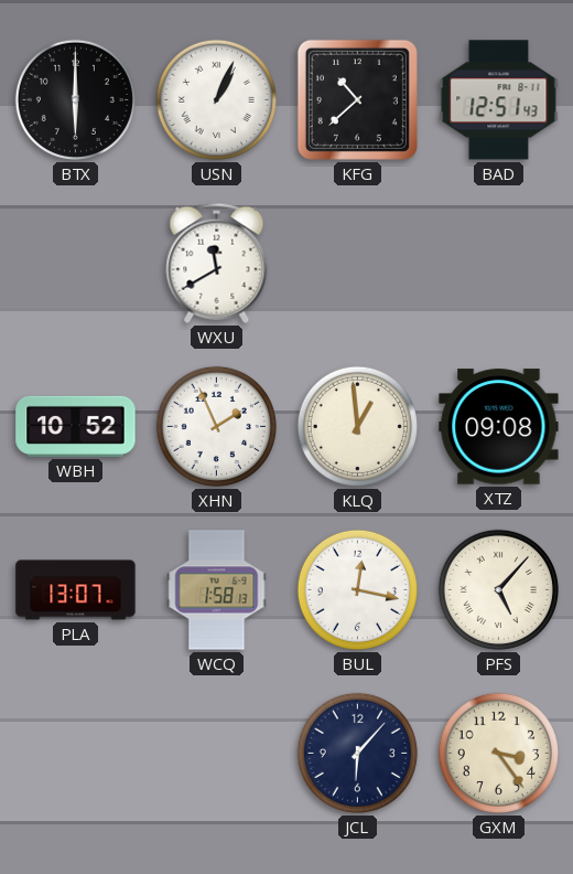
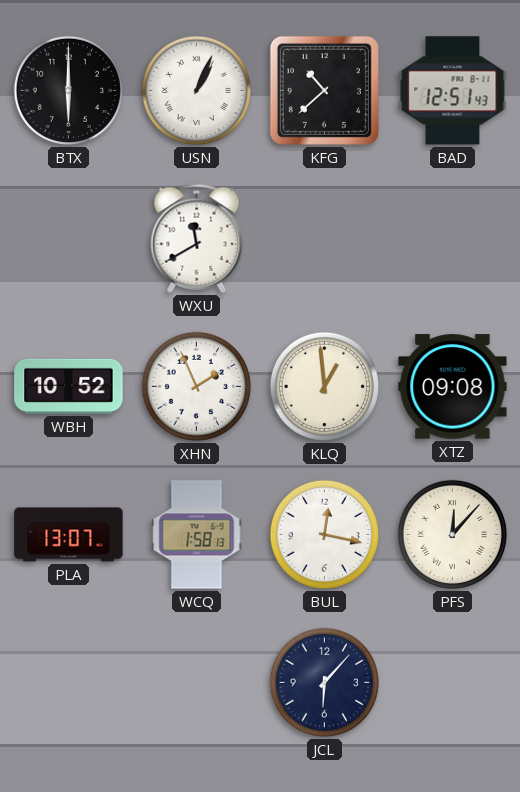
PFS: 5:07 -> 12:07
GXM: 3:24 -> none
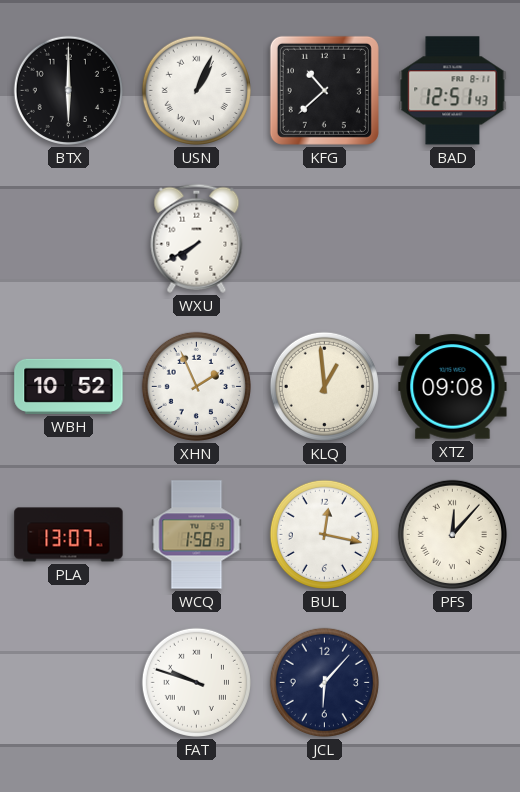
WXU: 11:40 -> 7:40
FAT: none -> 9:48
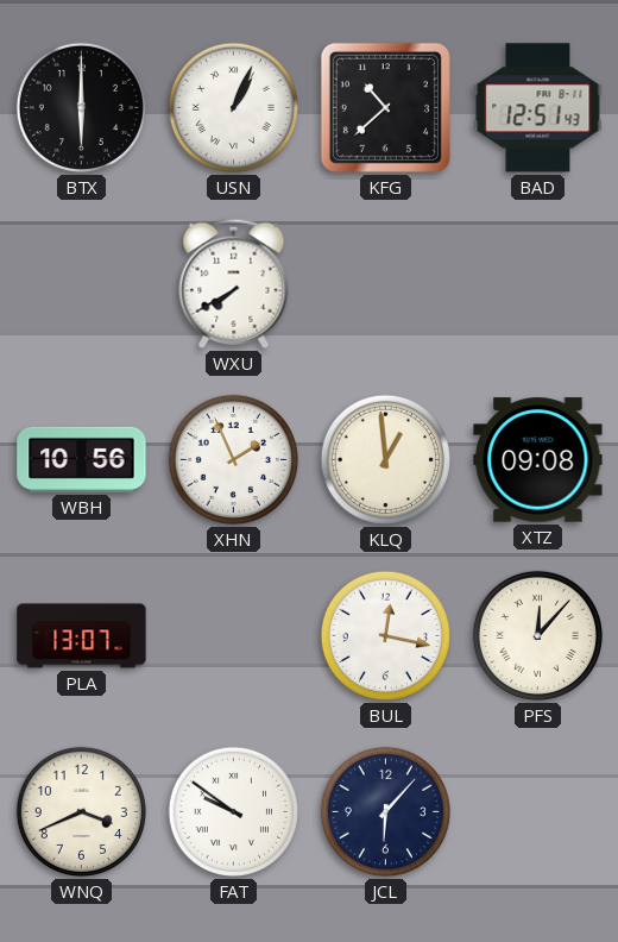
WBH: 10:52 -> 10:56
WCQ: 1:58 -> none
WNQ: none -> 3:41
FAT: 9:48 -> 9:51
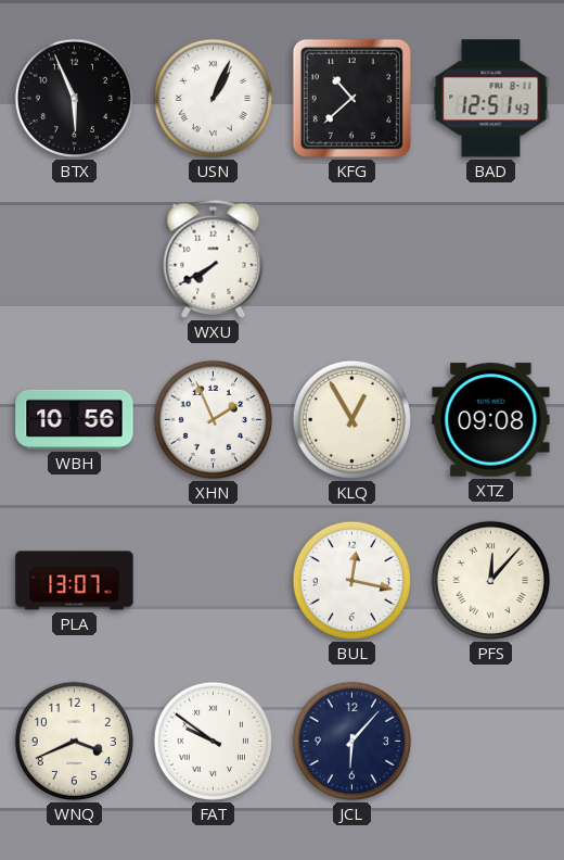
BTX: 6:00 -> 5:56
KLQ: 12:59 -> 12:55
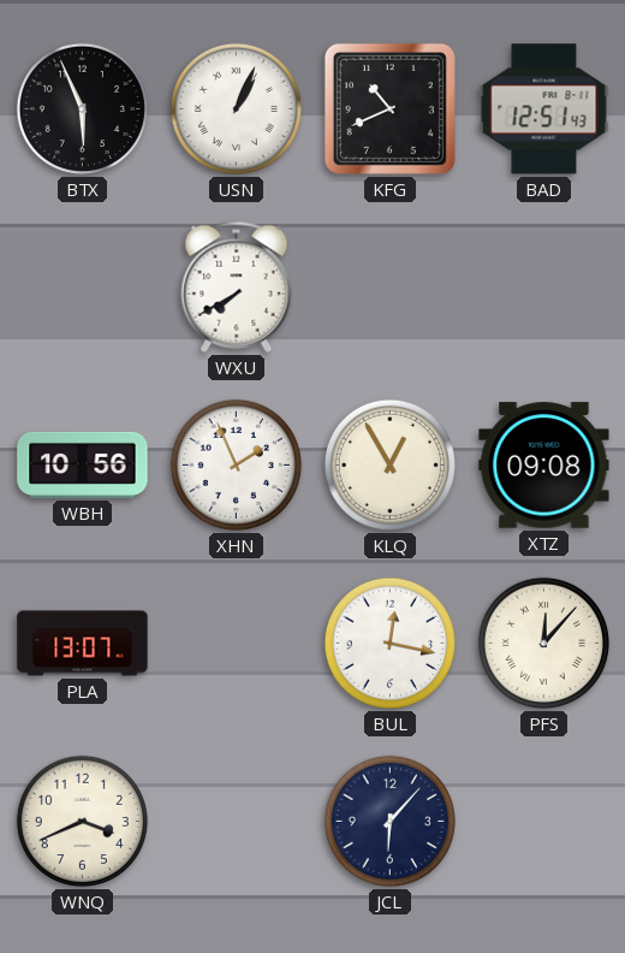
KFG: 10:38 -> 10:41
FAT: 9:51 -> none
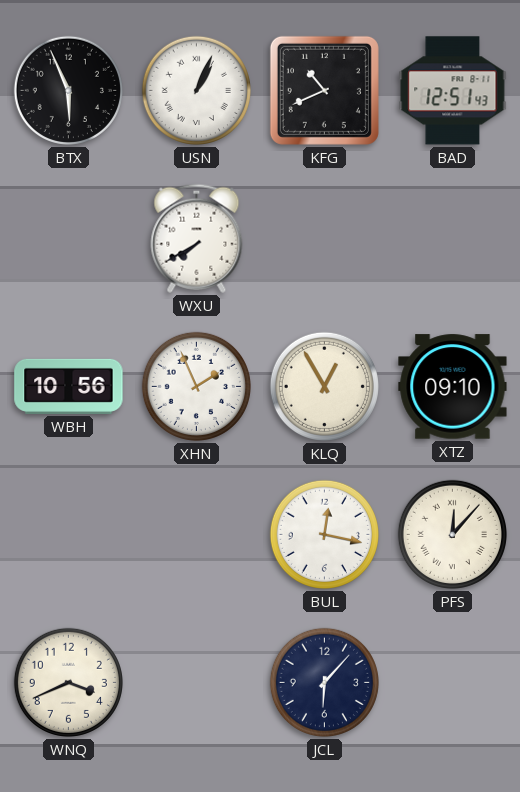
XTZ: 09:08 -> 09:10
PLA: 13:07 -> none
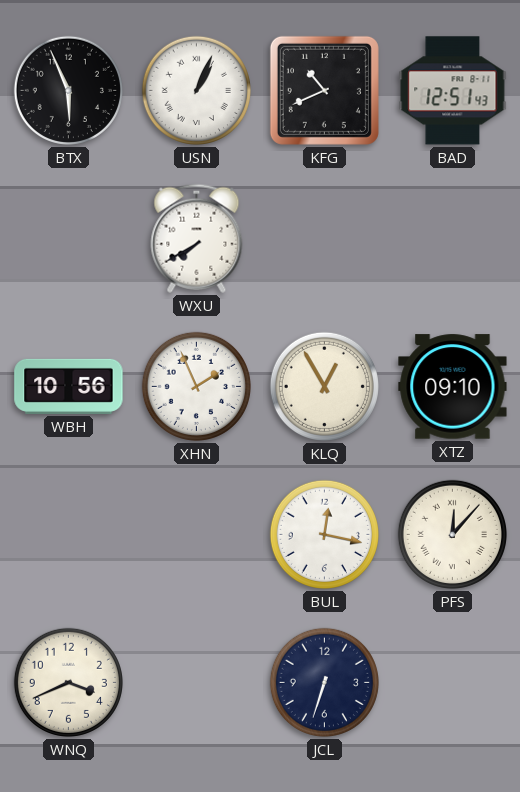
JCL: 6:07 -> 6:33
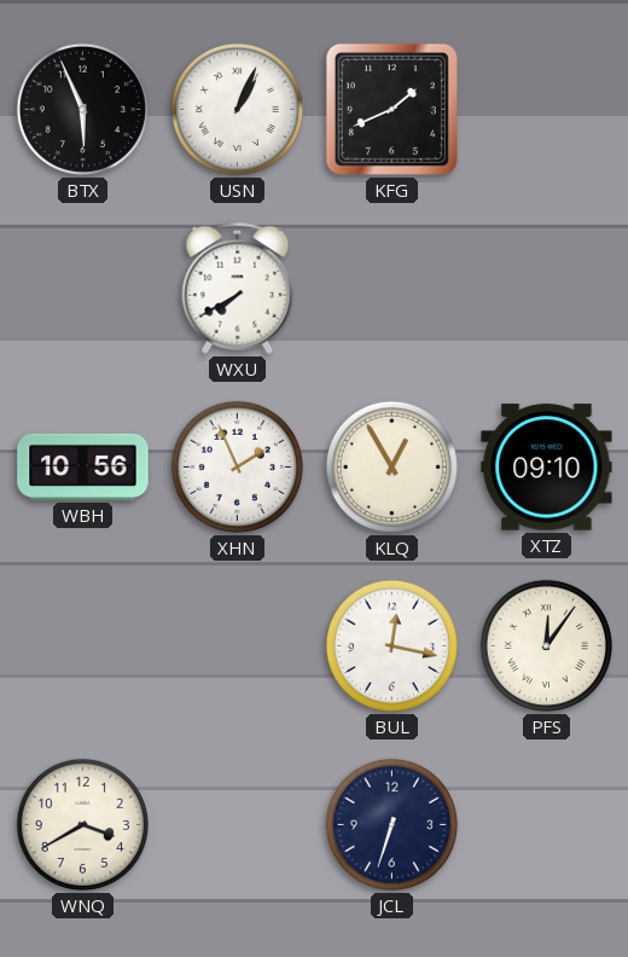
KFG: 10:41 -> 1:41
BAD: 12:51 -> none
PFS: 12:07 -> 12:06
WNQ: 3:41 -> 3:40
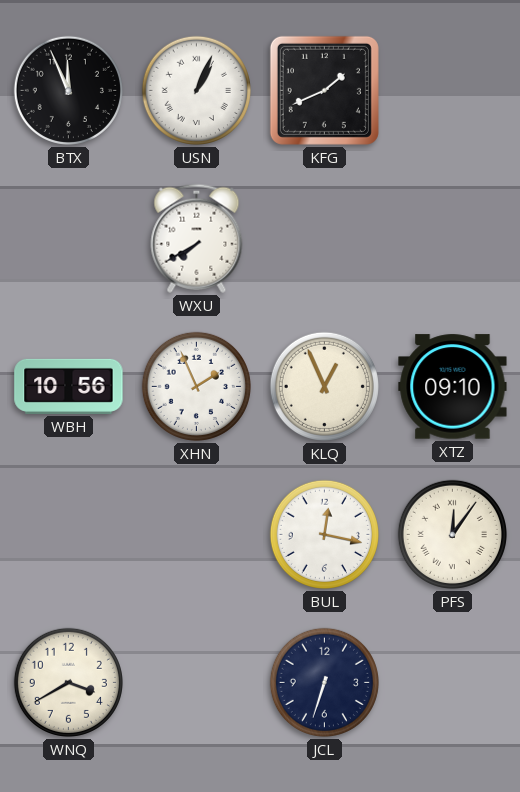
BTX: 5:56 -> 11:56
KLQ: 12:55 -> 12:56
